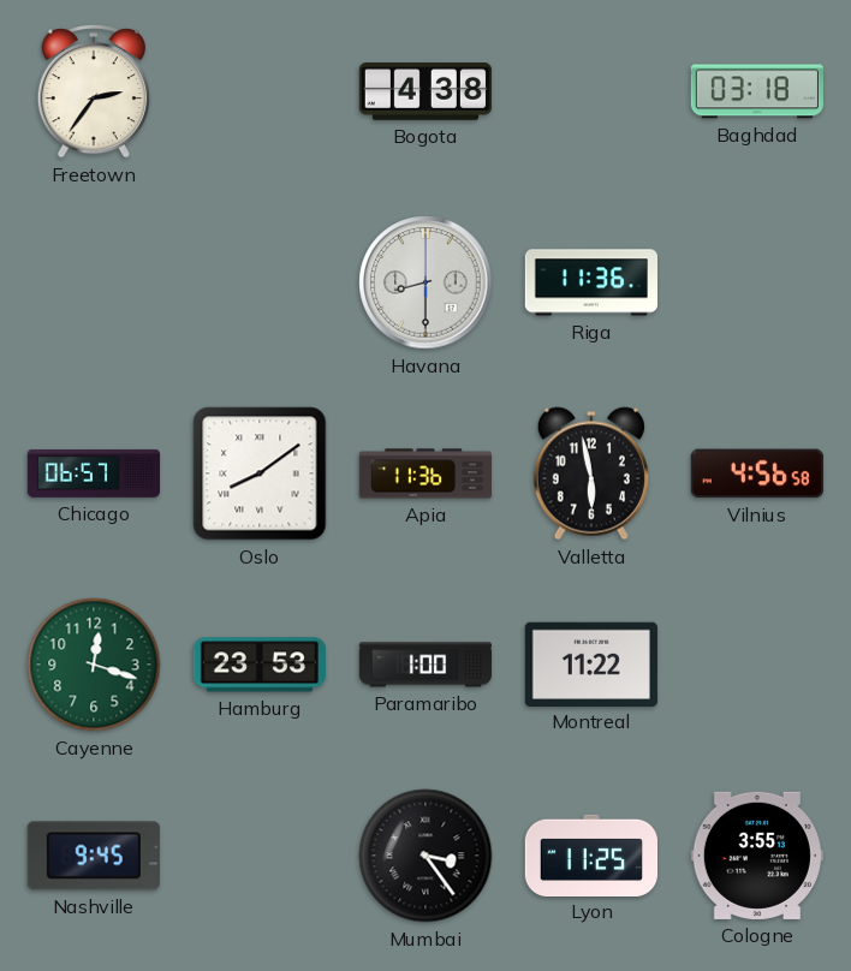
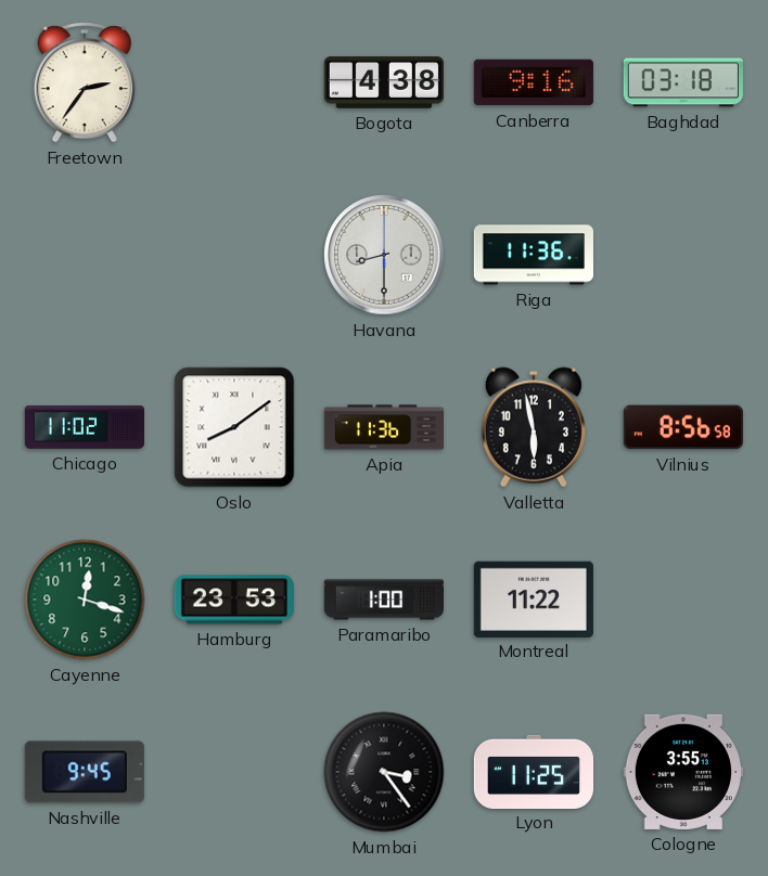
Canberra: none -> 9:16
Chicago: 06:57 -> 11:02
Vilnius: 4:56 -> 8:56
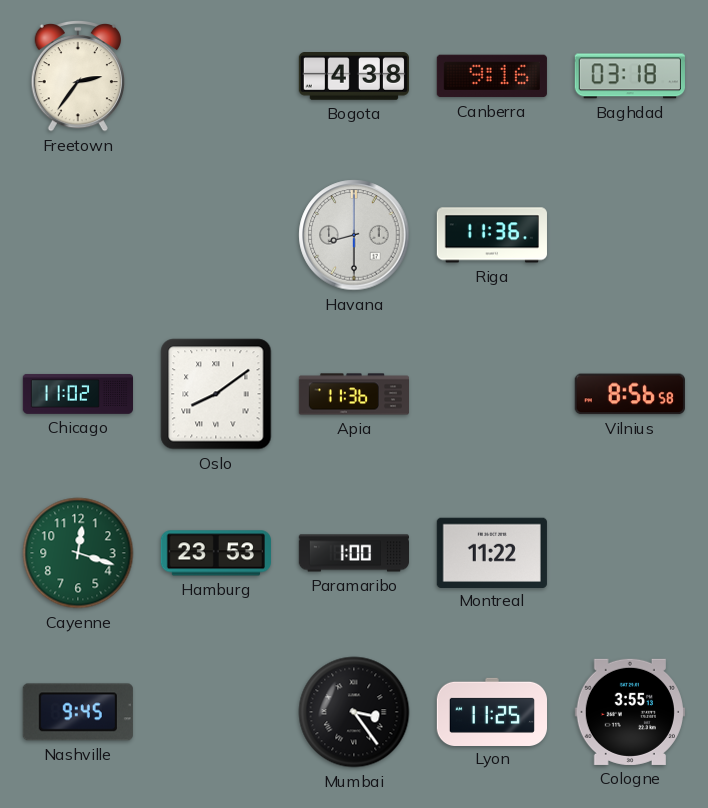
Valletta: 5:58 -> none
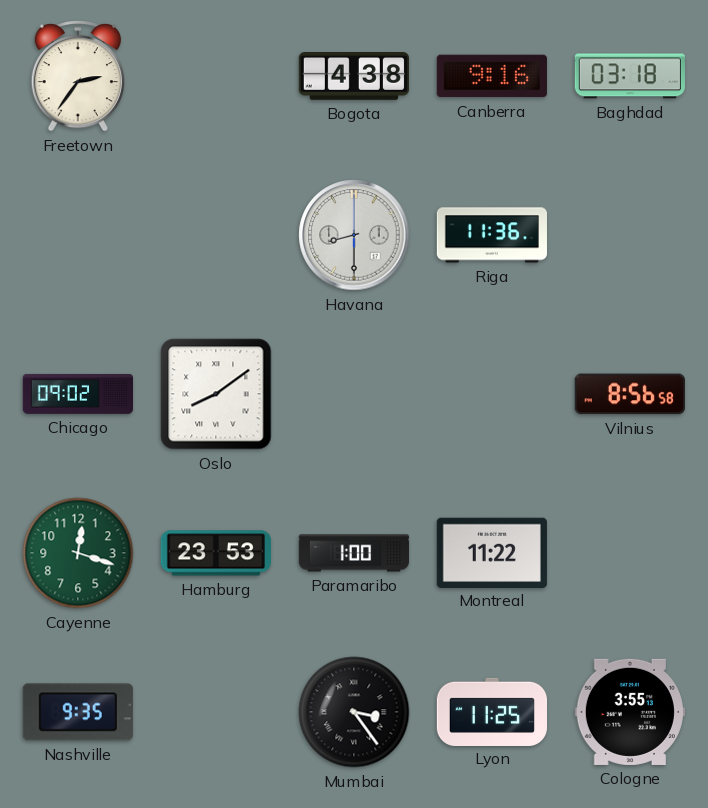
Chicago: 11:02 -> 09:02
Apia: 11:36 -> none
Nashville: 9:45 -> 9:35
